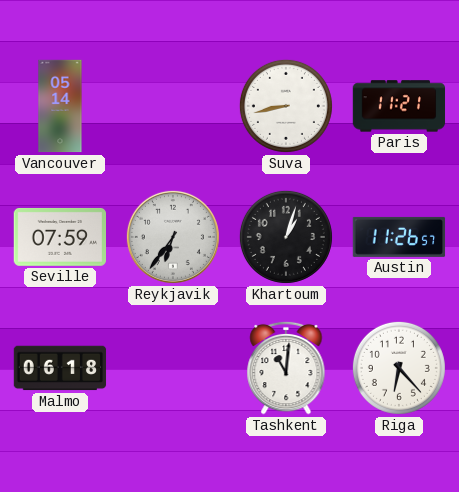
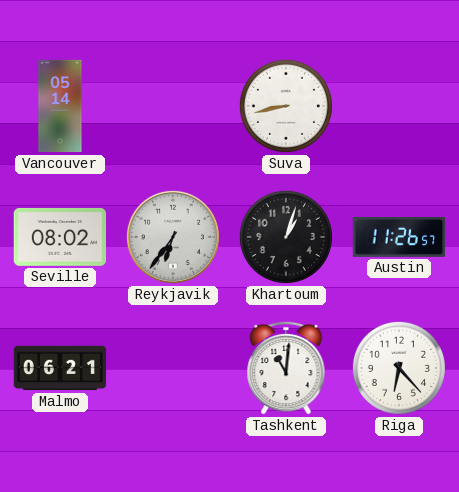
Paris: 11:21 -> none
Seville: 07:59 -> 08:02
Malmo: 06:18 -> 06:21
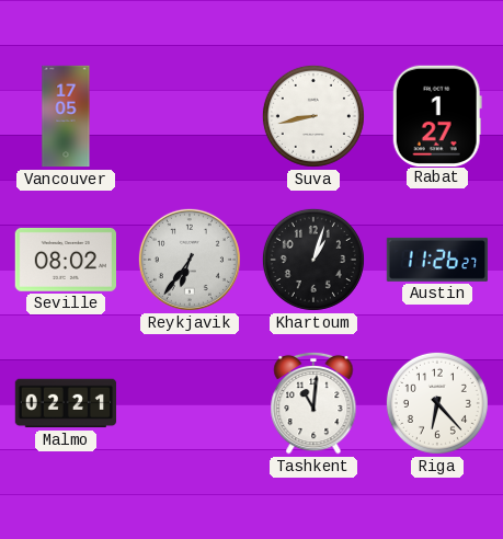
Vancouver: 05:14 -> 17:05
Rabat: none -> 1:27
Austin: 11:26:57 -> 11:26:27
Malmo: 06:21 -> 02:21
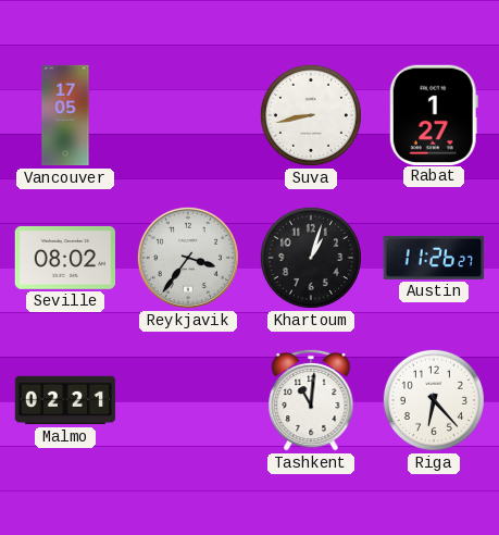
Reykjavik: 6:36 -> 3:36
